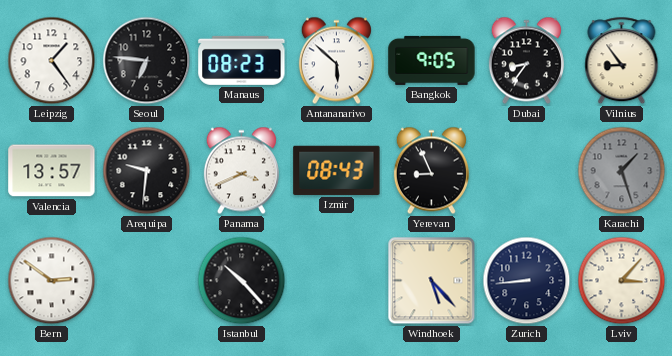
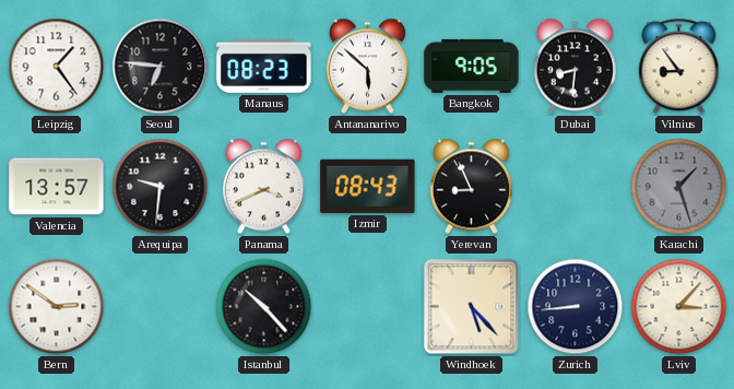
Dubai: 8:36 -> 8:31
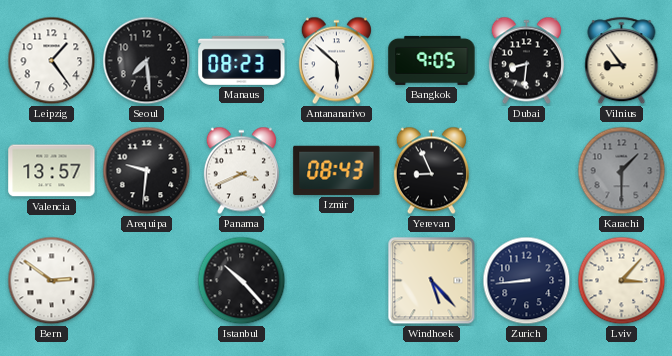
Seoul: 6:46 -> 7:29
Karachi: 1:27 -> 1:30
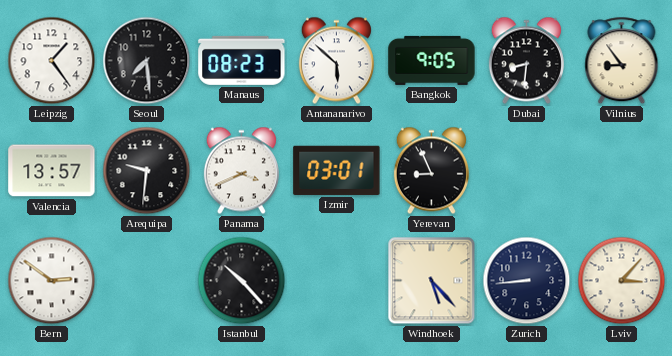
Izmir: 08:43 -> 03:01
Karachi: 1:30 -> none
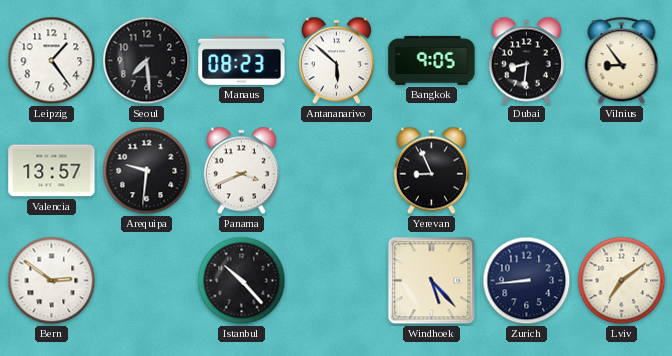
Izmir: 03:01 -> none
Lviv: 3:07 -> 7:09
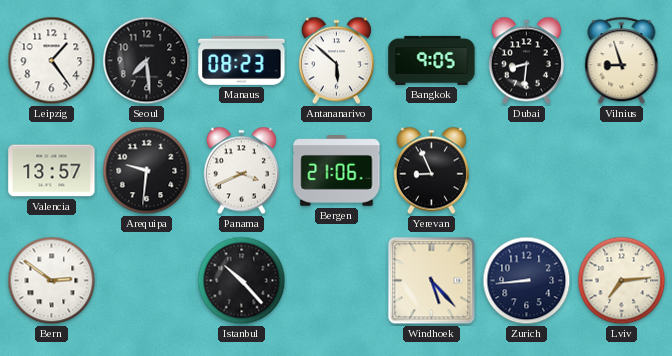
Vilnius: 8:54 -> 8:57
Bergen: none -> 21:06
Lviv: 7:09 -> 7:14
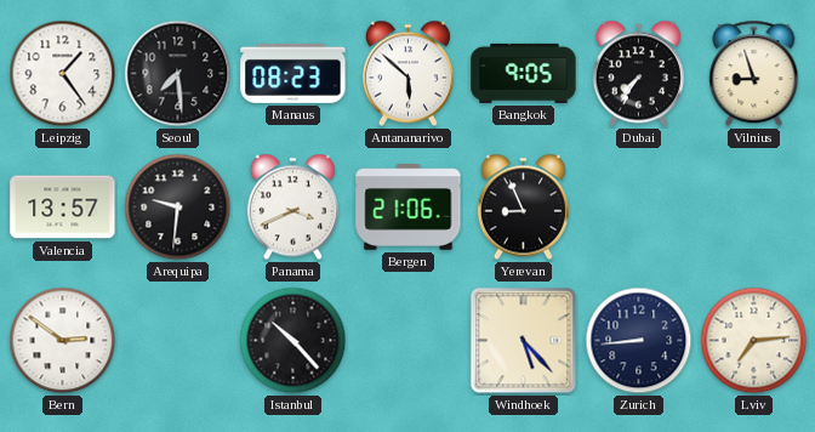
Dubai: 8:31 -> 7:36
